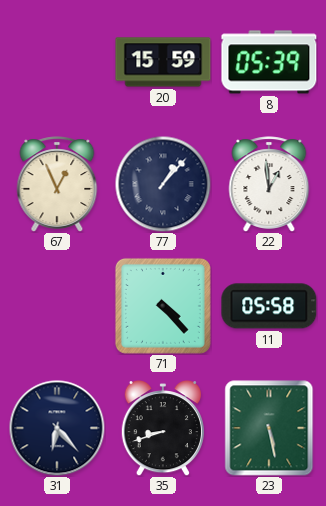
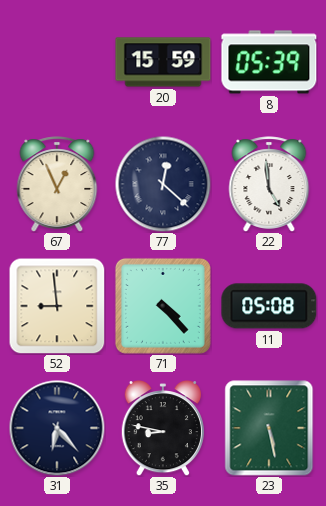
77: 1:07 -> 12:22
22: 12:59 -> 4:59
52: none -> 8:59
11: 05:58 -> 05:08
35: 8:42 -> 8:47
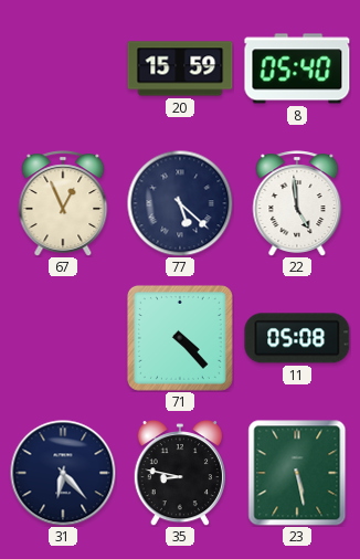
8: 05:39 -> 05:40
77: 12:22 -> 5:22
52: 8:59 -> none
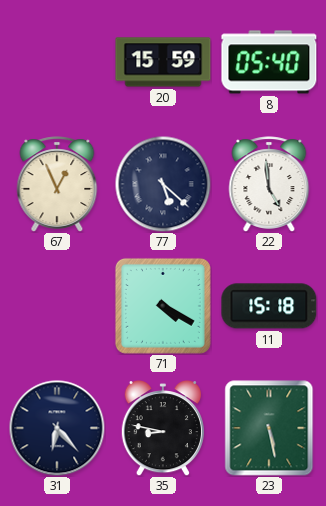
71: 4:23 -> 4:20
11: 05:08 -> 15:18
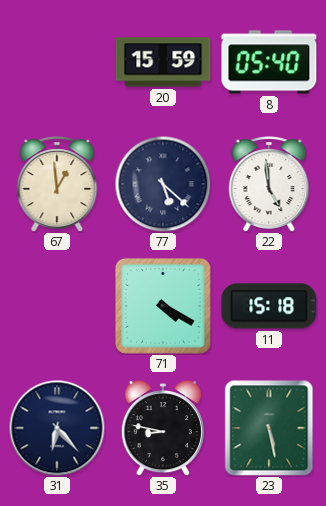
67: 12:56 -> 12:59
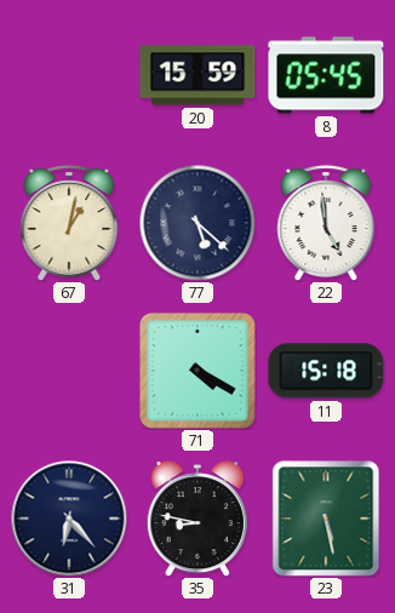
8: 05:40 -> 05:45
67: 12:59 -> 1:02
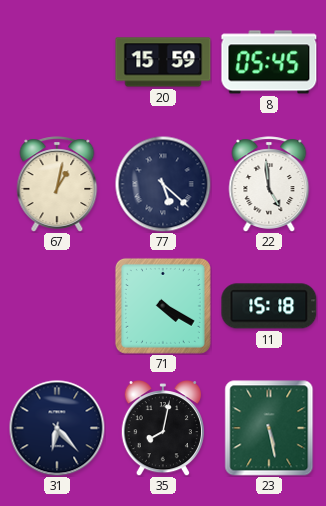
35: 8:47 -> 8:02
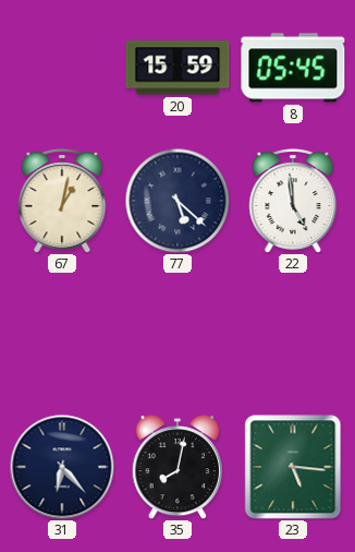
71: 4:20 -> none
11: 15:18 -> none
23: 5:28 -> 5:16
